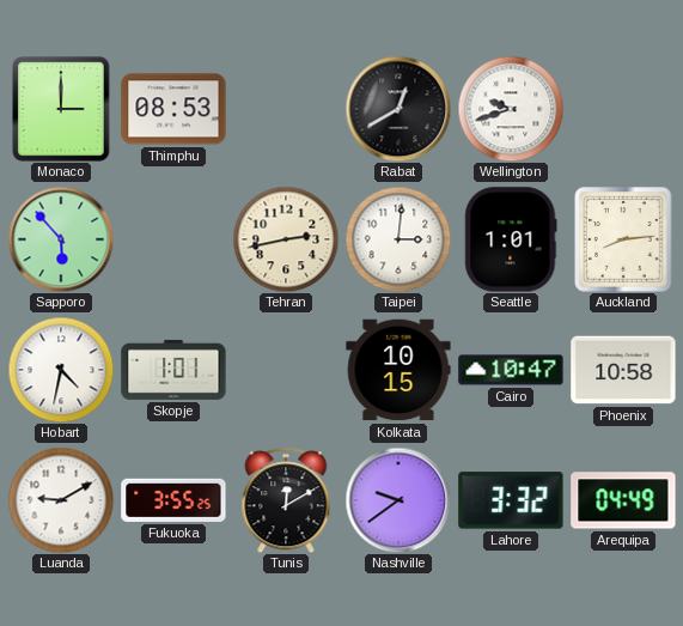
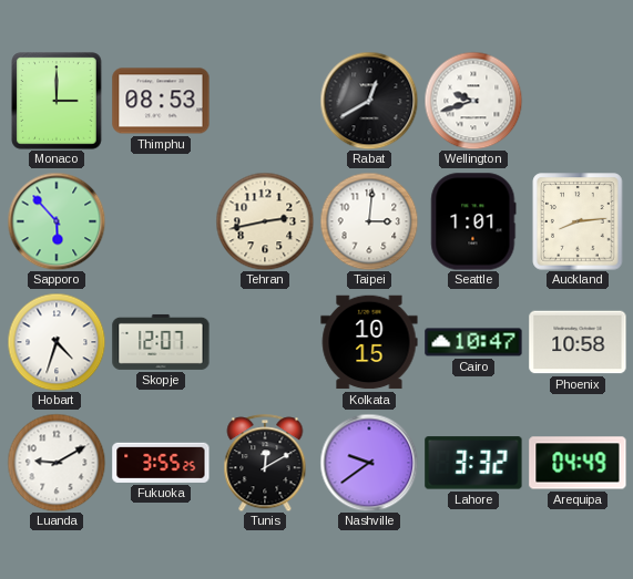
Hobart: 4:32 -> 4:33
Skopje: 1:01 -> 12:07
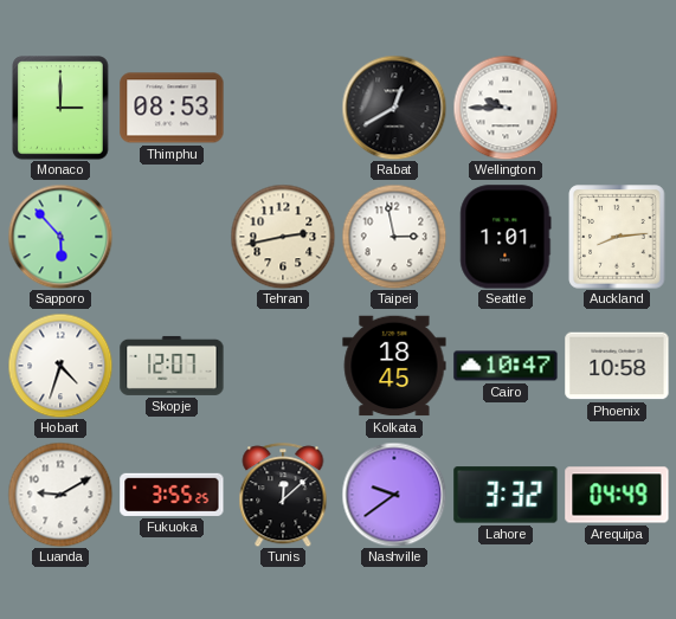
Wellington: 9:42 -> 9:45
Taipei: 3:01 -> 2:58
Kolkata: 10:15 -> 18:45
Tunis: 12:10 -> 12:08
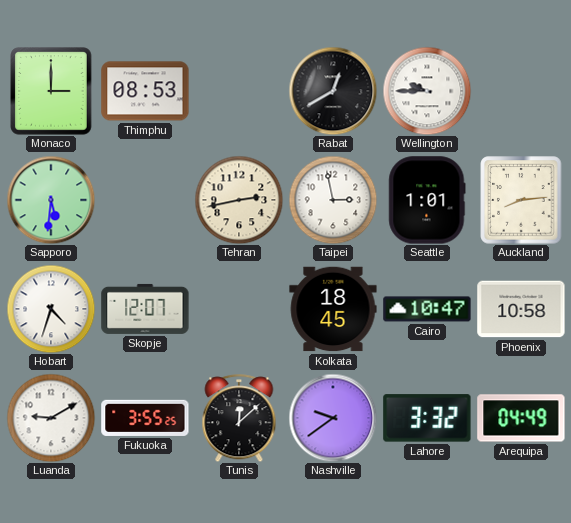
Sapporo: 5:53 -> 5:31
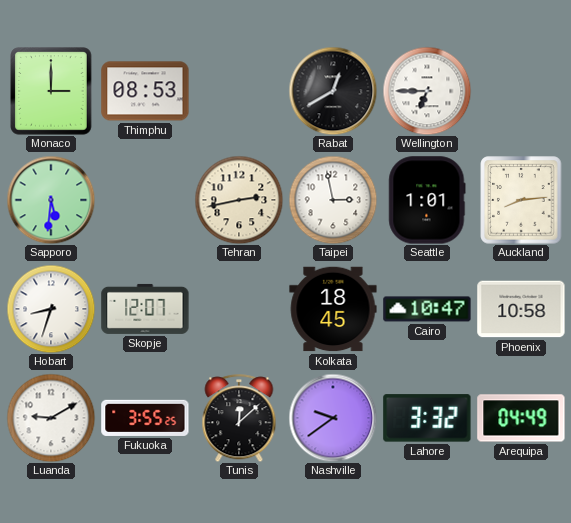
Wellington: 9:45 -> 6:45
Hobart: 4:33 -> 8:33
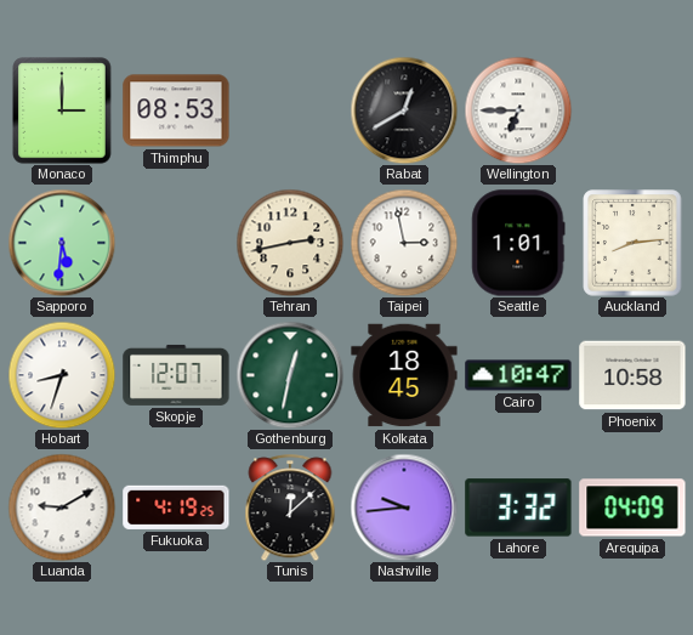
Gothenburg: none -> 12:32
Fukuoka: 3:55 -> 4:19
Nashville: 9:39 -> 9:44
Arequipa: 04:49 -> 04:09
